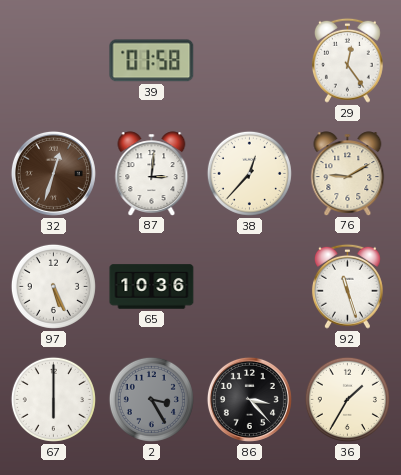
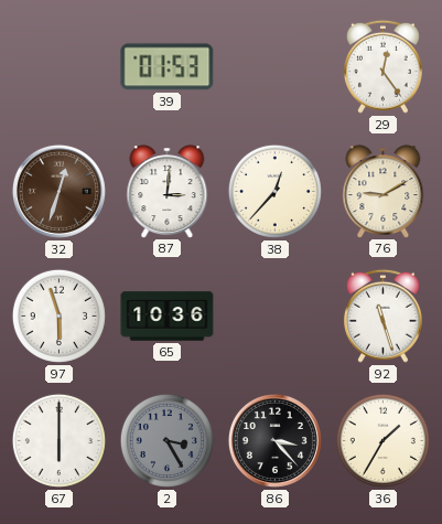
39: 01:58 -> 01:53
97: 5:26 -> 5:57
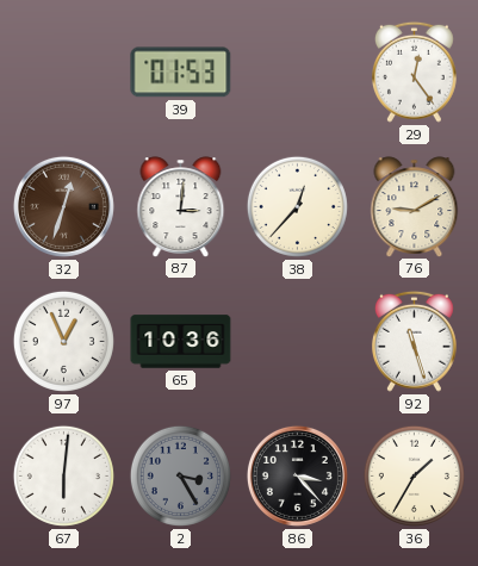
97: 5:57 -> 12:56
67: 6:00 -> 6:01
